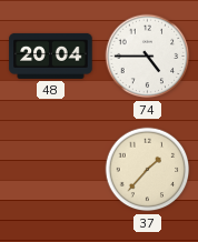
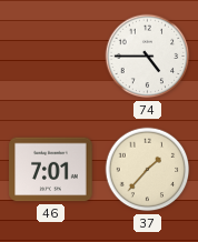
48: 20:04 -> none
46: none -> 7:01
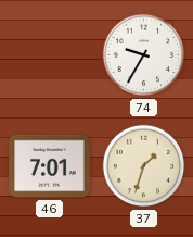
74: 4:45 -> 9:35
37: 1:37 -> 1:33
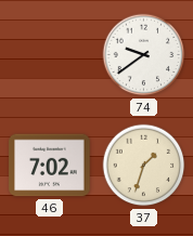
74: 9:35 -> 9:39
46: 7:01 -> 7:02
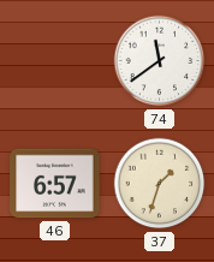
74: 9:39 -> 11:39
46: 7:02 -> 6:57
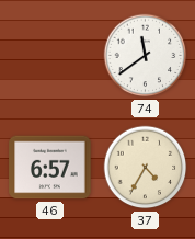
37: 1:33 -> 4:35
